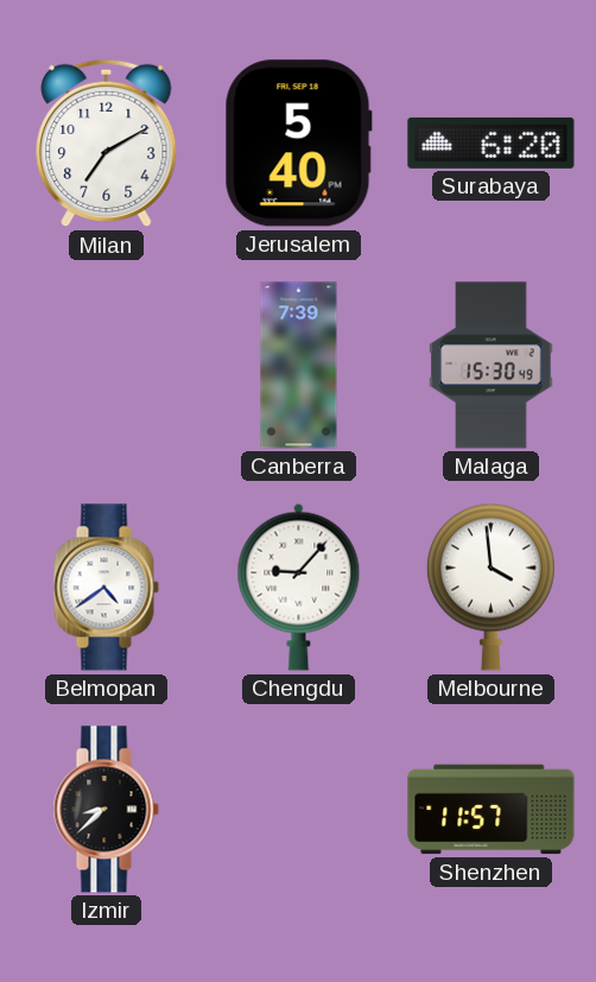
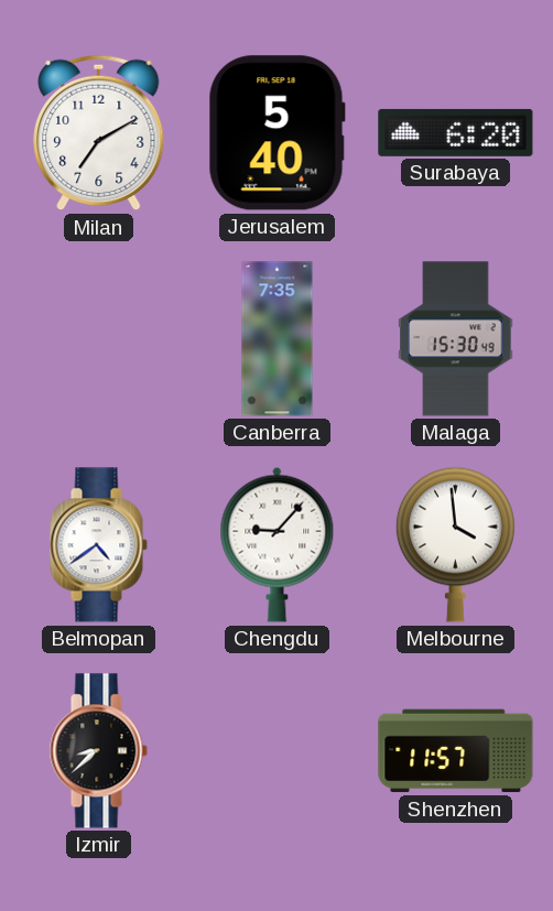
Canberra: 7:39 -> 7:35
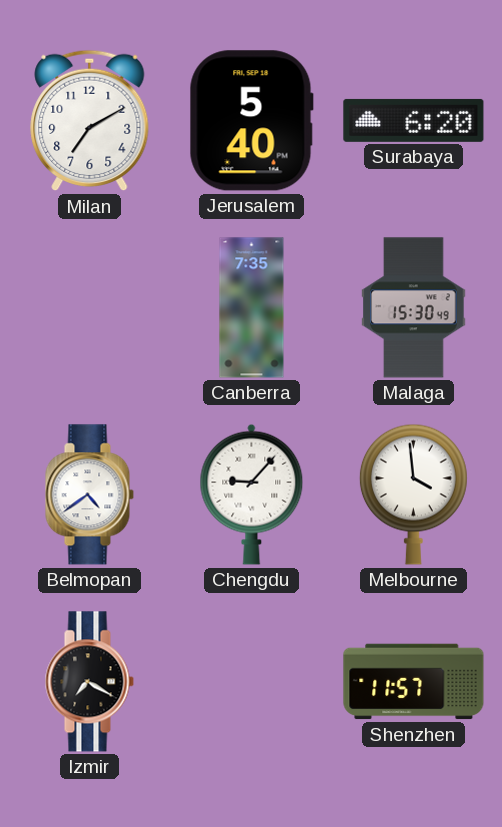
Izmir: 8:38 -> 7:20
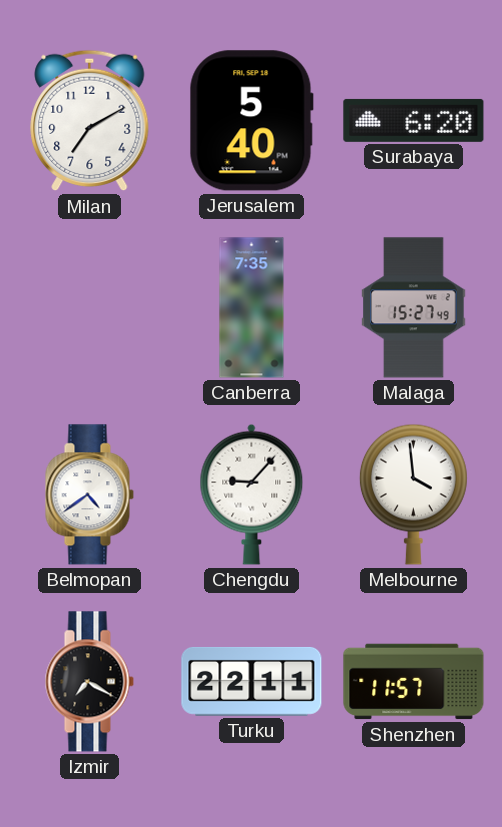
Malaga: 15:30 -> 15:27
Turku: none -> 22:11
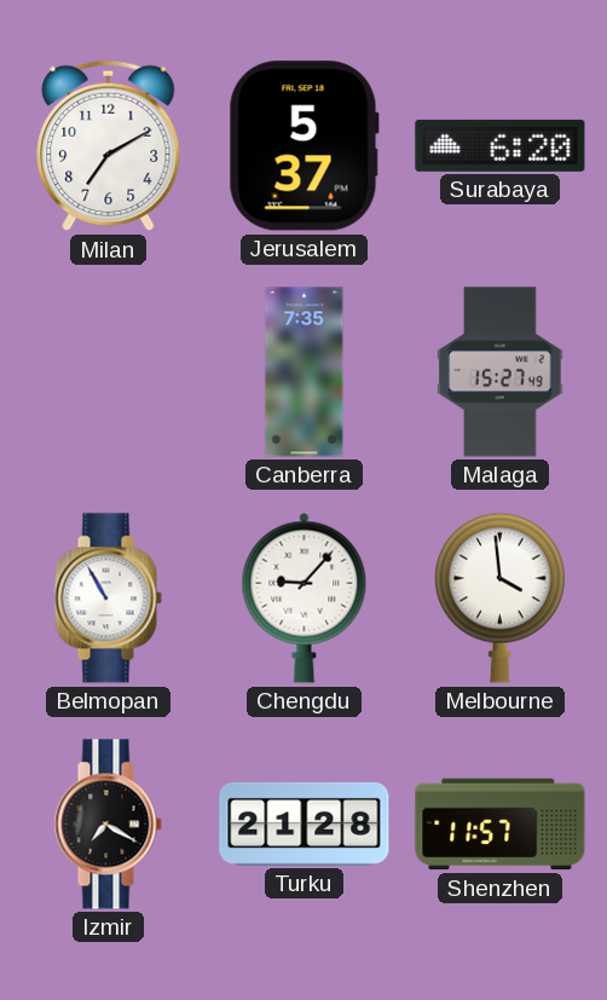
Jerusalem: 5:40 -> 5:37
Belmopan: 4:39 -> 10:55
Turku: 22:11 -> 21:28
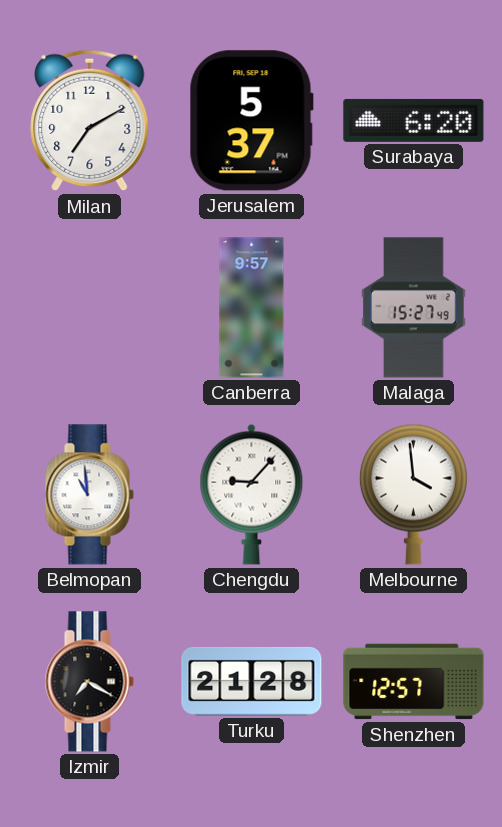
Canberra: 7:35 -> 9:57
Belmopan: 10:55 -> 10:59
Shenzhen: 11:57 -> 12:57
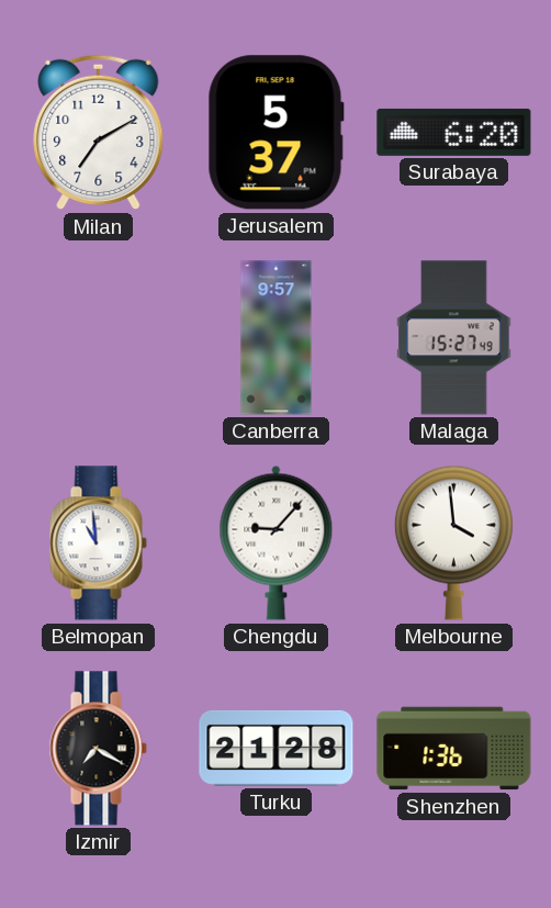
Shenzhen: 12:57 -> 1:36
